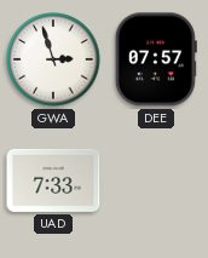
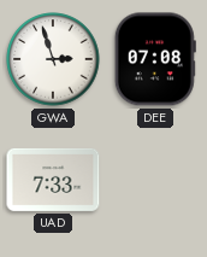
DEE: 07:57 -> 07:08
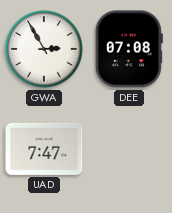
GWA: 2:57 -> 2:55
UAD: 7:33 -> 7:47
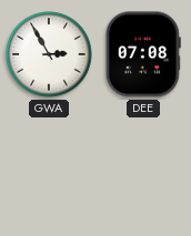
UAD: 7:47 -> none
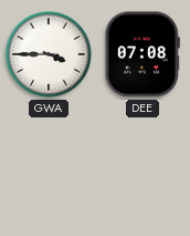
GWA: 2:55 -> 3:45
